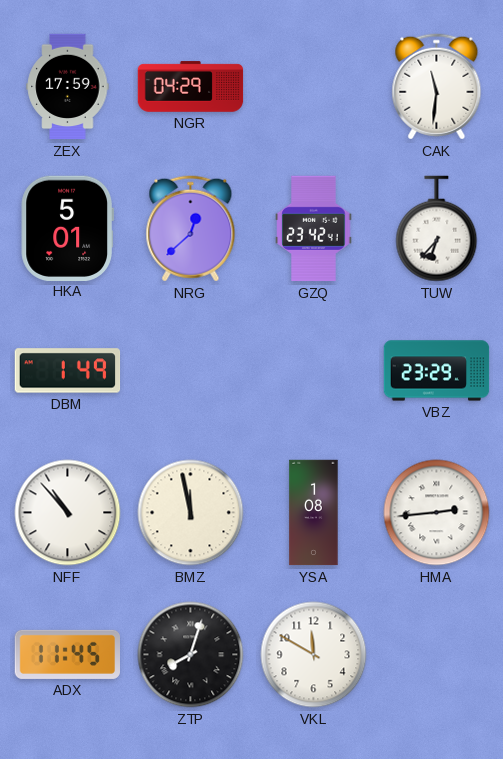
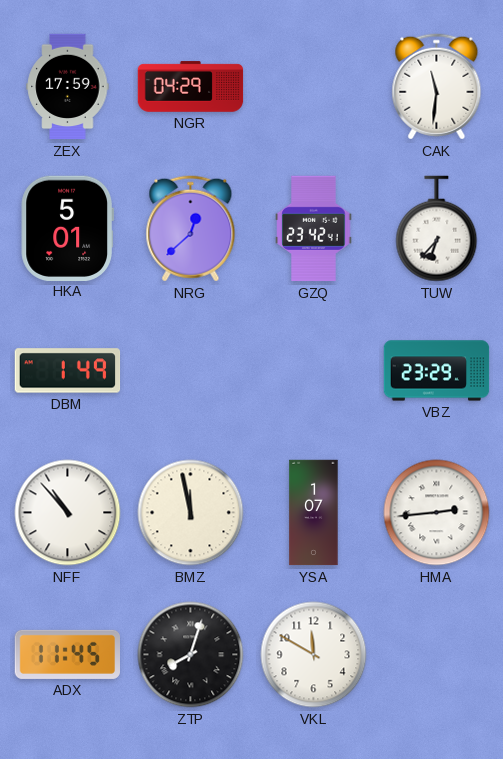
YSA: 1:08 -> 1:07
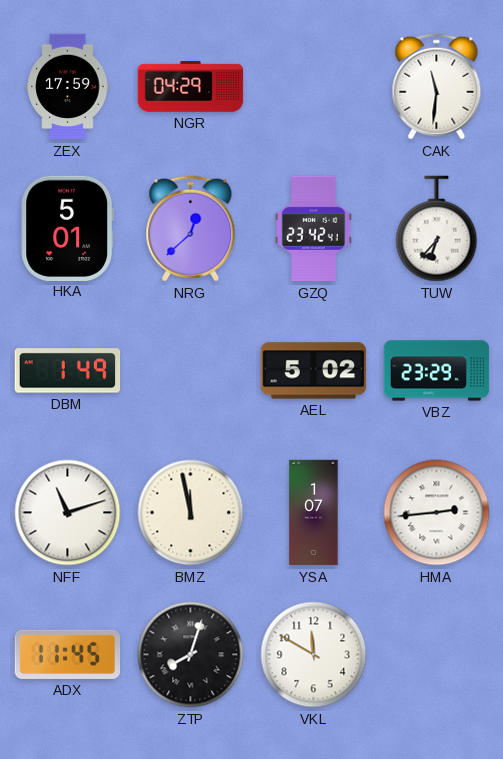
AEL: none -> 5:02
NFF: 10:53 -> 11:12
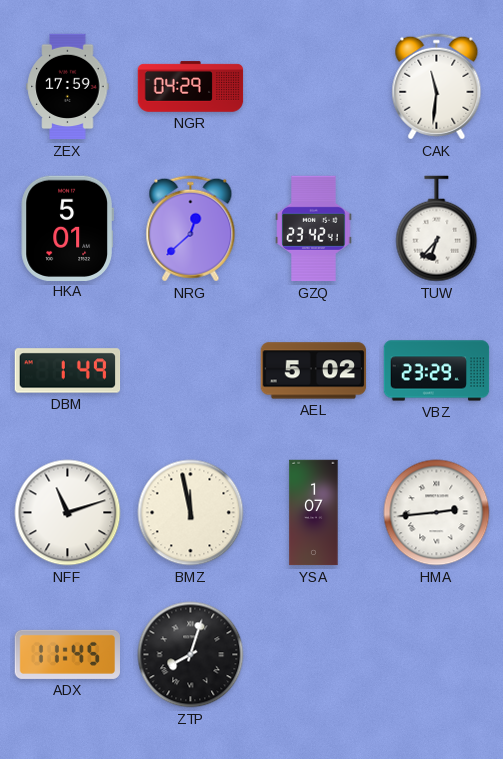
VKL: 11:50 -> none
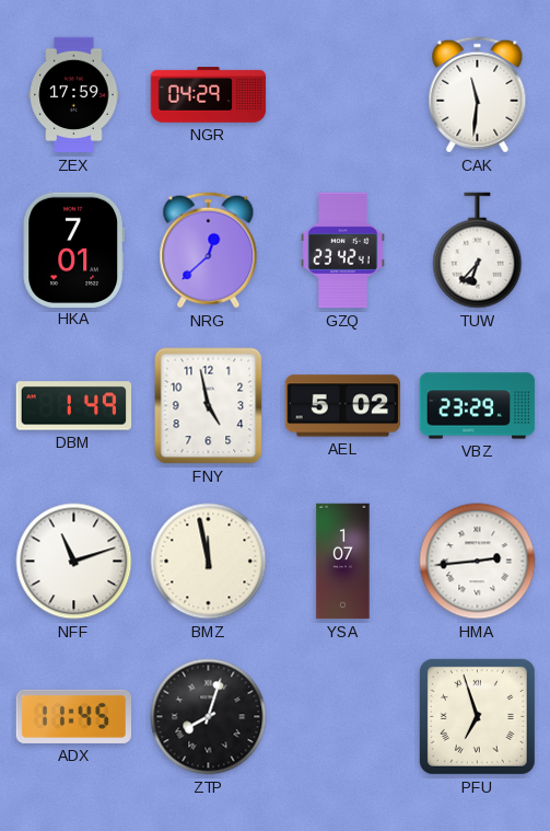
HKA: 5:01 -> 7:01
FNY: none -> 4:58
PFU: none -> 6:57
